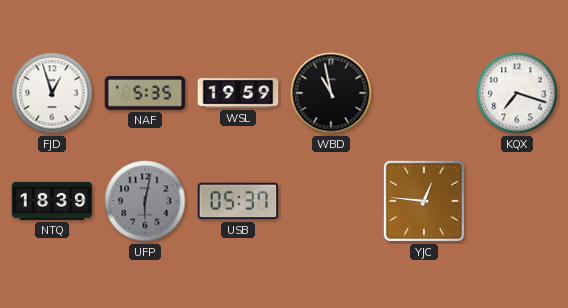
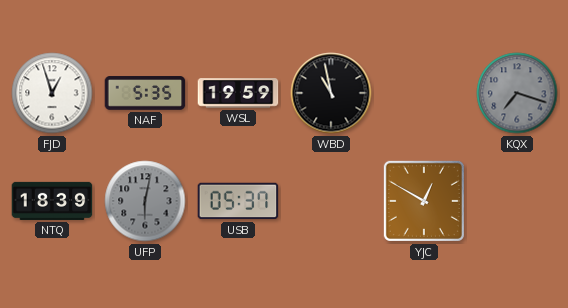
KQX dial: white -> grey
YJC: 12:46 -> 12:50
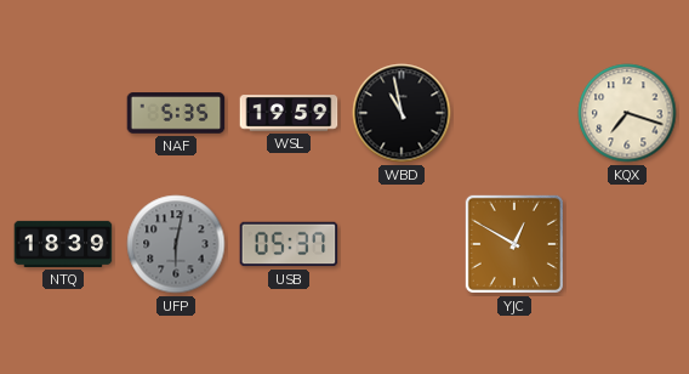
FJD: 12:57 -> none
KQX dial: grey -> cream
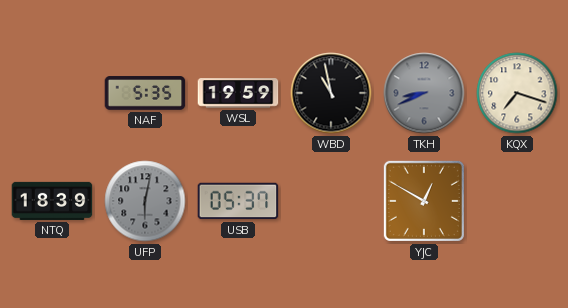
TKH: none -> 8:41
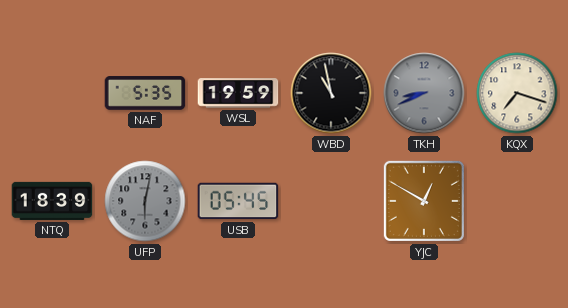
USB: 05:37 -> 05:45
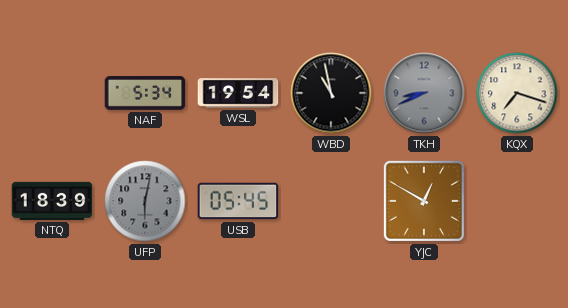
NAF: 5:35 -> 5:34
WSL: 19:59 -> 19:54
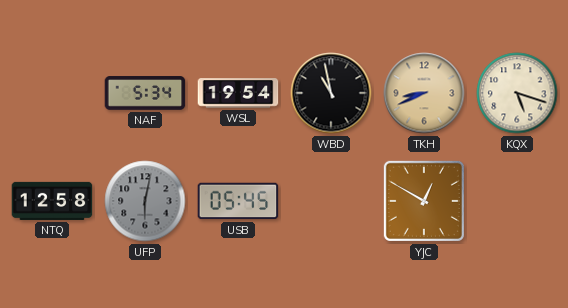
TKH dial: grey -> champagne
KQX: 7:18 -> 5:18
NTQ: 18:39 -> 12:58
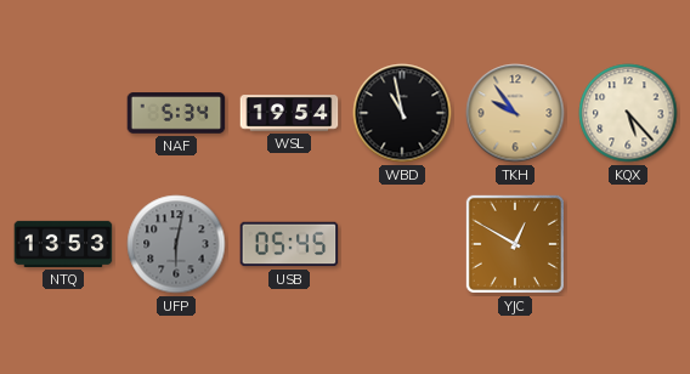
TKH: 8:41 -> 9:54
KQX: 5:18 -> 5:23
NTQ: 12:58 -> 13:53
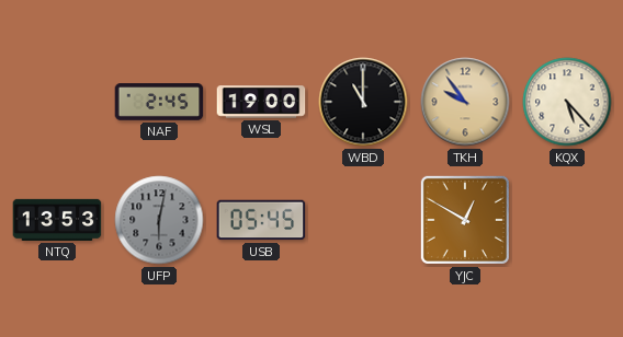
NAF: 5:34 -> 2:45
WSL: 19:54 -> 19:00
WBD: 10:58 -> 11:00
